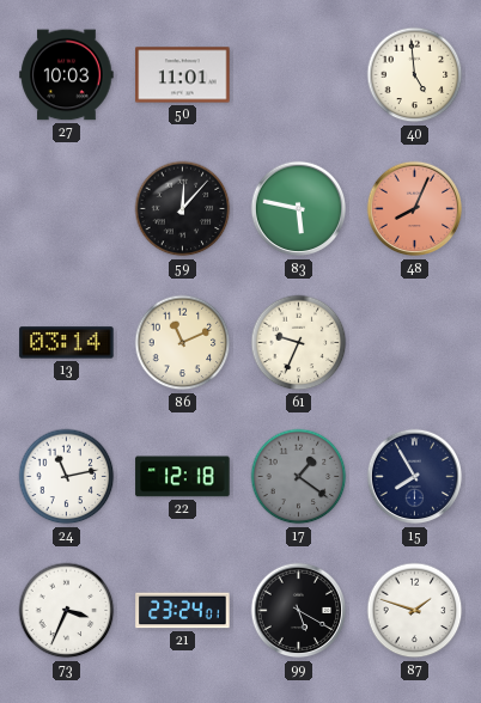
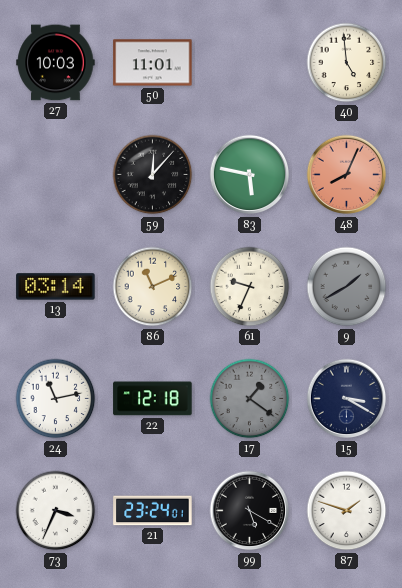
9: none -> 1:40
15: 7:55 -> 3:20
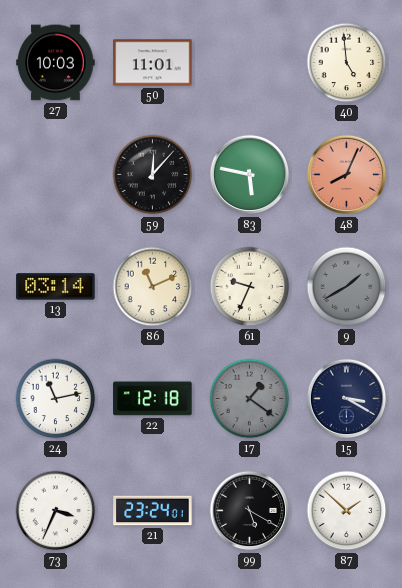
87: 1:48 -> 1:52
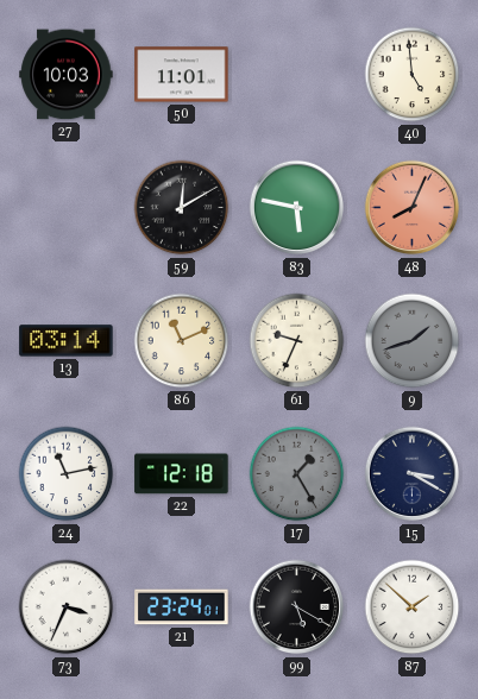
59: 12:07 -> 12:10
9: 1:40 -> 1:42
17: 1:21 -> 1:25
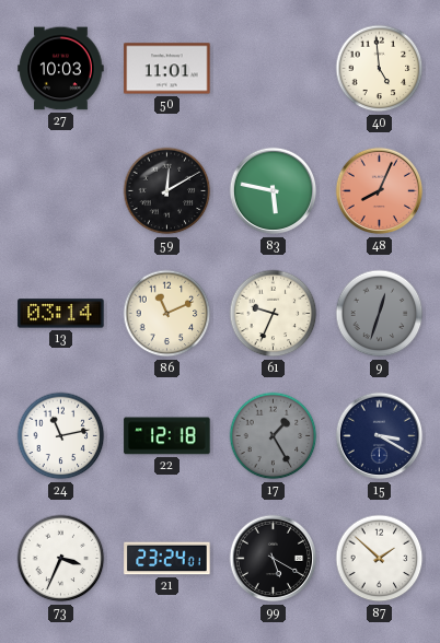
9: 1:42 -> 12:33
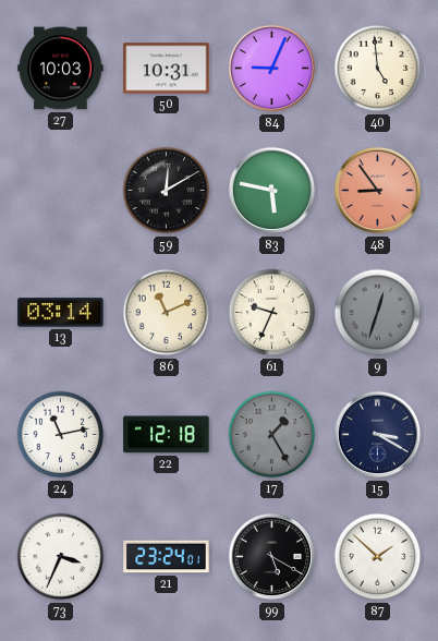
50: 11:01 -> 10:31
84: none -> 9:04
48: 8:04 -> 8:54
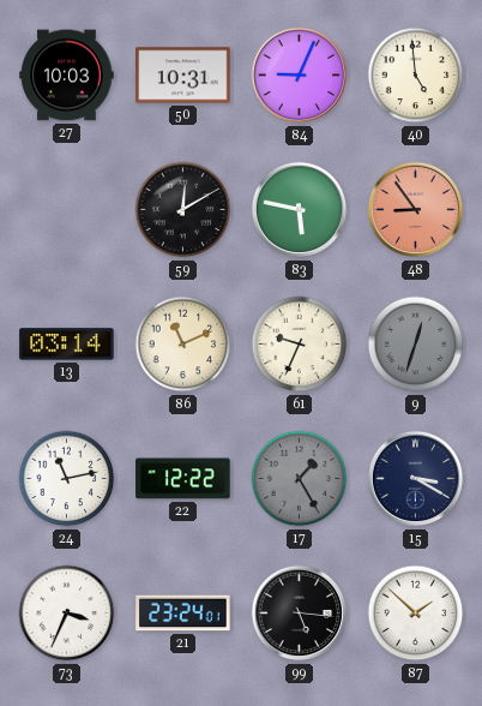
22: 12:18 -> 12:22
99: 5:20 -> 5:16
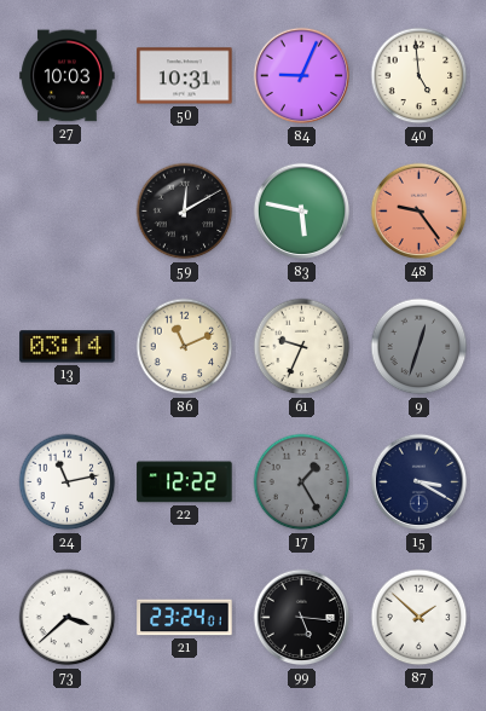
48: 8:54 -> 9:24
73: 3:34 -> 3:38
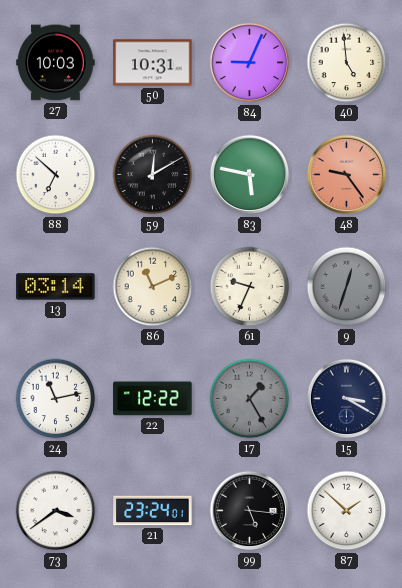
88: none -> 6:52
73: 3:38 -> 3:39
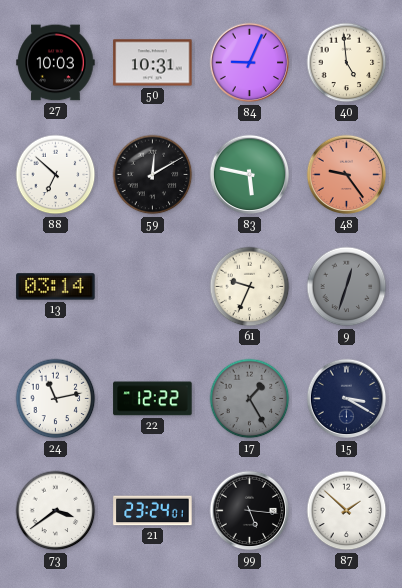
86: 11:11 -> none
